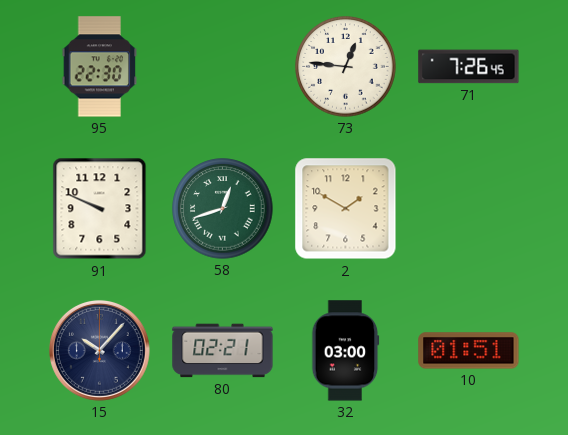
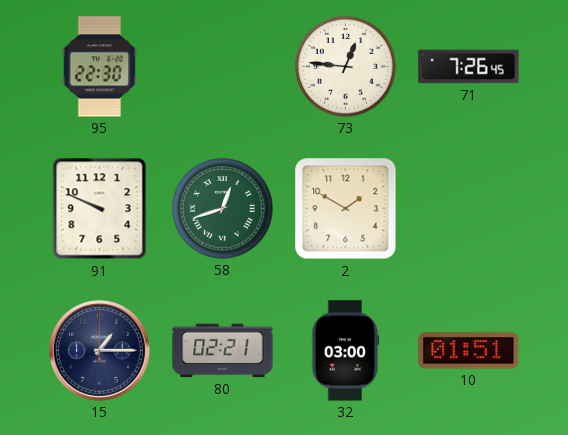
15: 10:07 -> 1:15
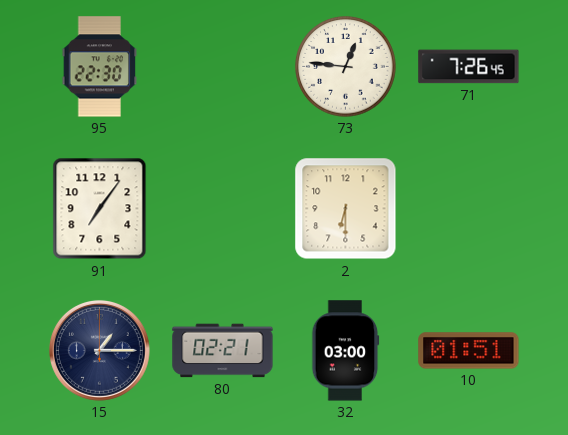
91: 9:49 -> 7:06
58: 12:42 -> none
2: 1:50 -> 6:30
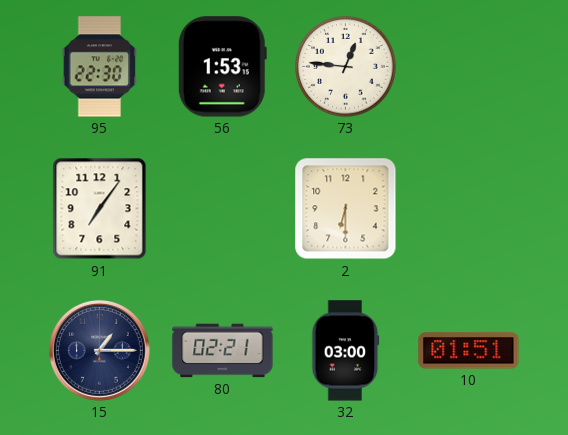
56: none -> 1:53
71: 7:26 -> none
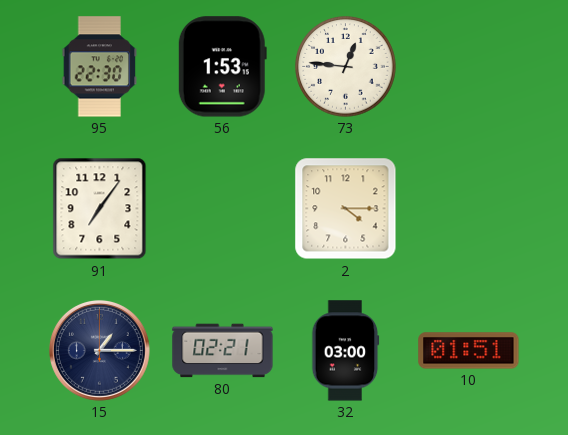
2: 6:30 -> 4:15
